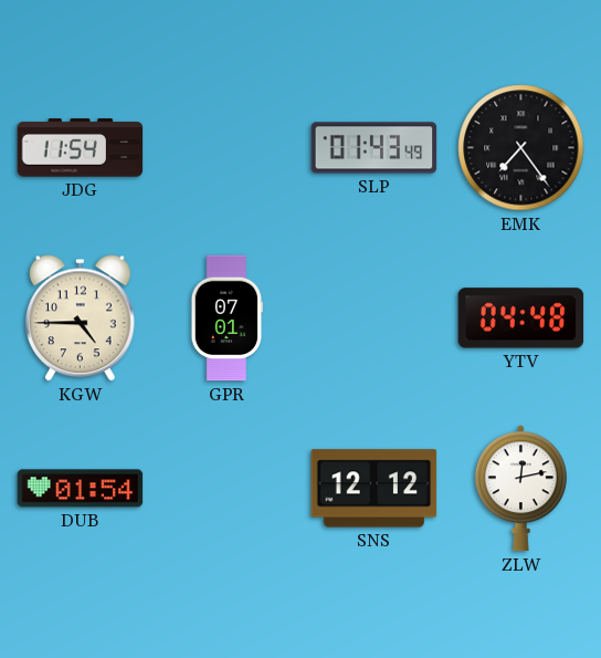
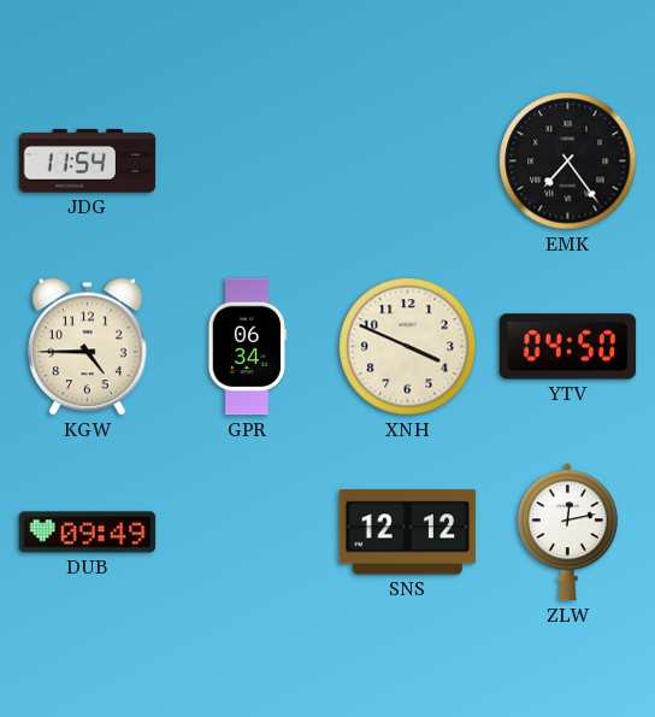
SLP: 01:43 -> none
GPR: 07:01 -> 06:34
XNH: none -> 3:49
YTV: 04:48 -> 04:50
DUB: 01:54 -> 09:49
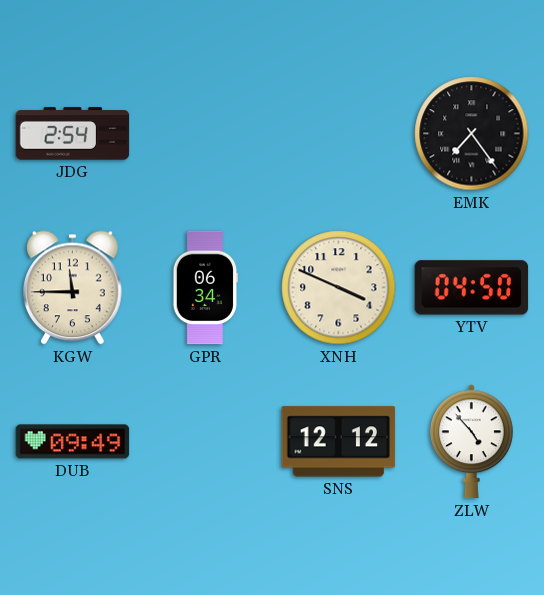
JDG: 11:54 -> 2:54
KGW: 4:45 -> 11:45
ZLW: 12:13 -> 4:53
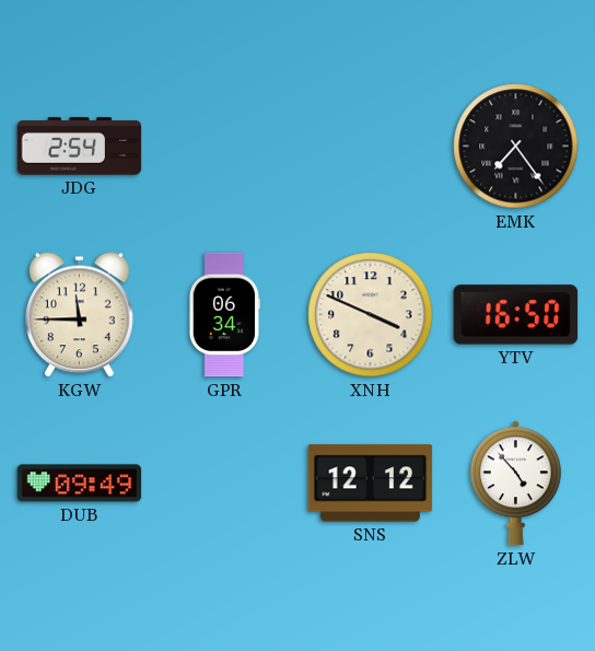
YTV: 04:50 -> 16:50
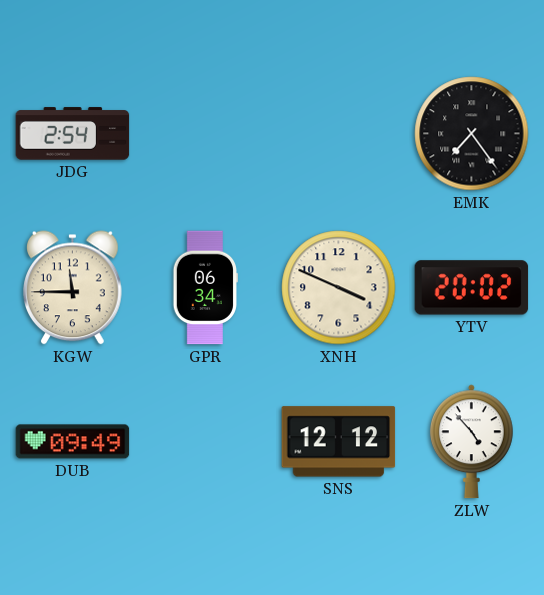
YTV: 16:50 -> 20:02
